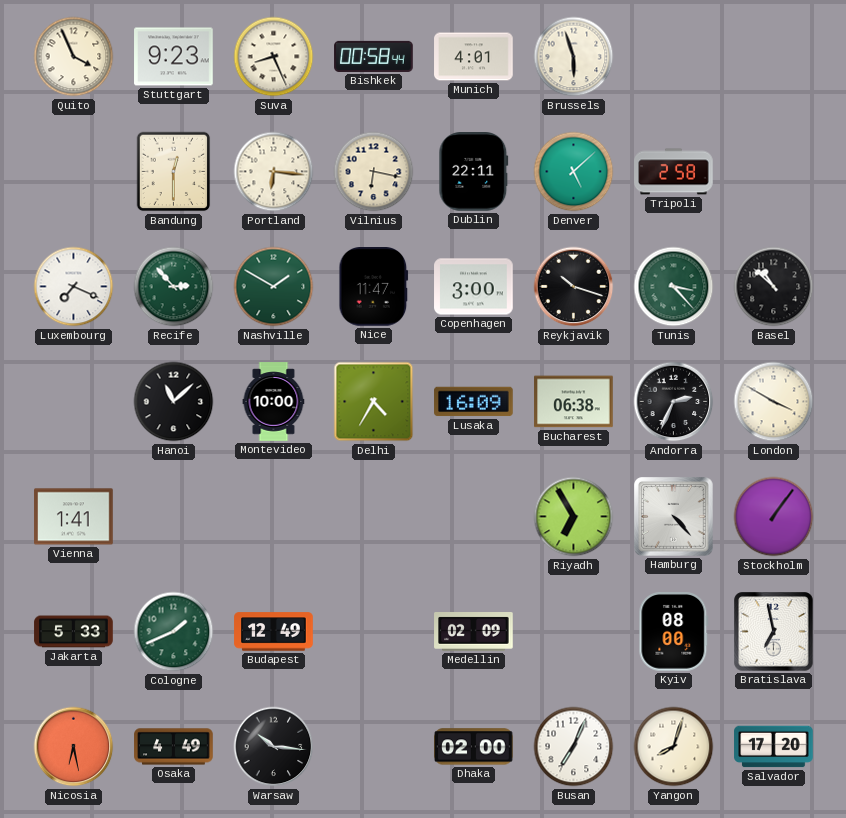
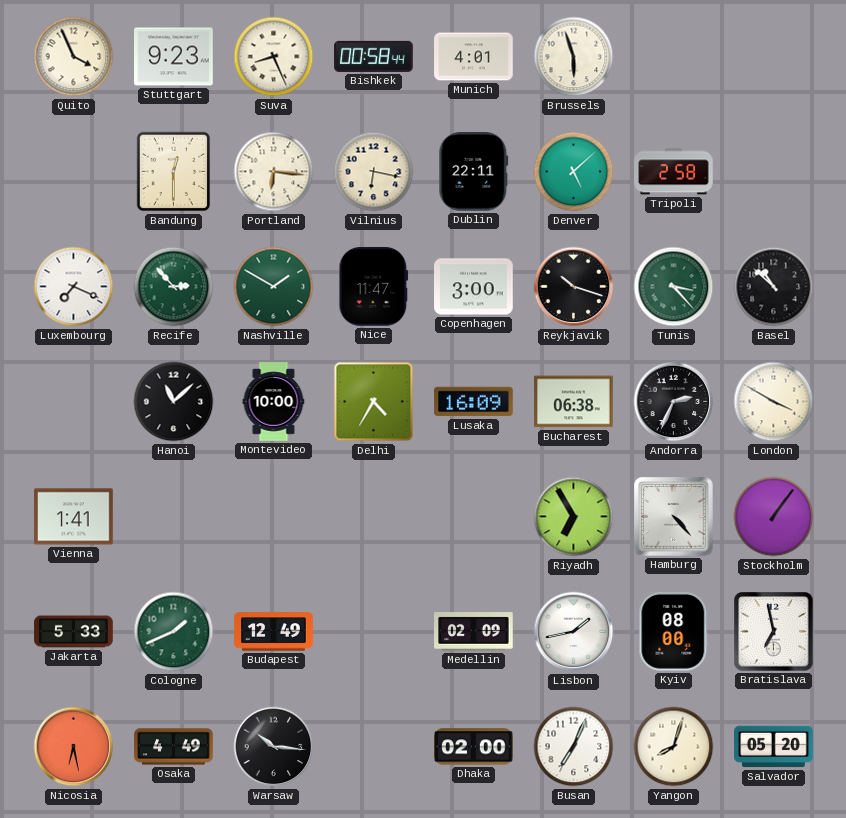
Lisbon: none -> 1:43
Salvador: 17:20 -> 05:20
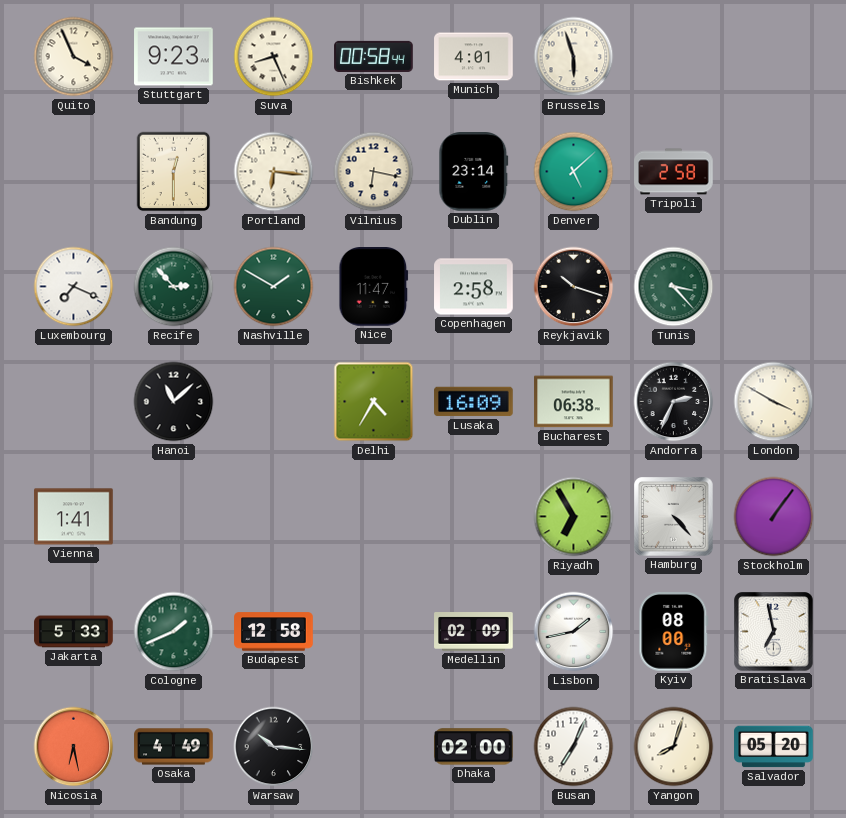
Dublin: 22:11 -> 23:14
Copenhagen: 3:00 -> 2:58
Basel: 10:52 -> none
Montevideo: 10:00 -> none
Budapest: 12:49 -> 12:58
